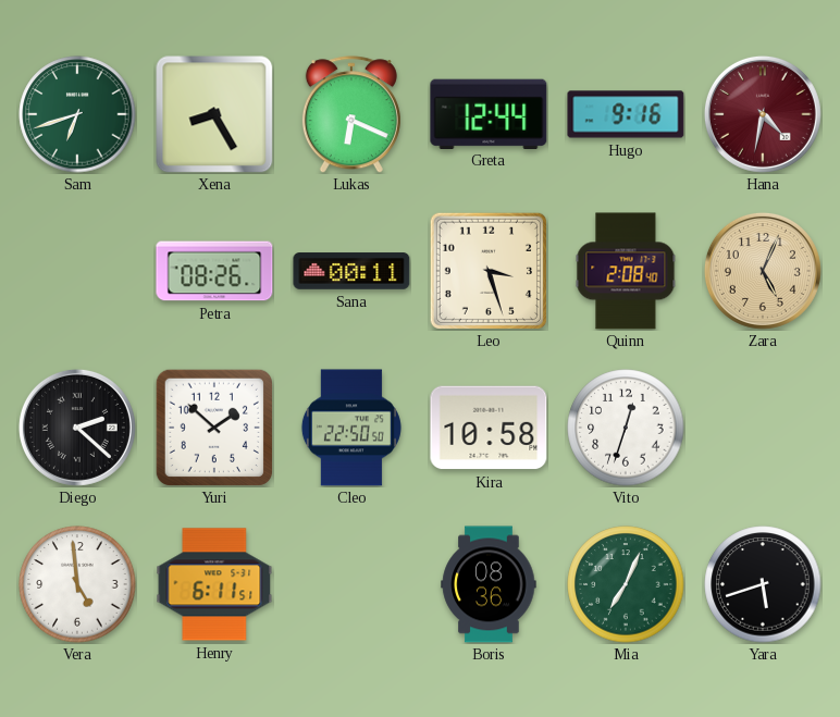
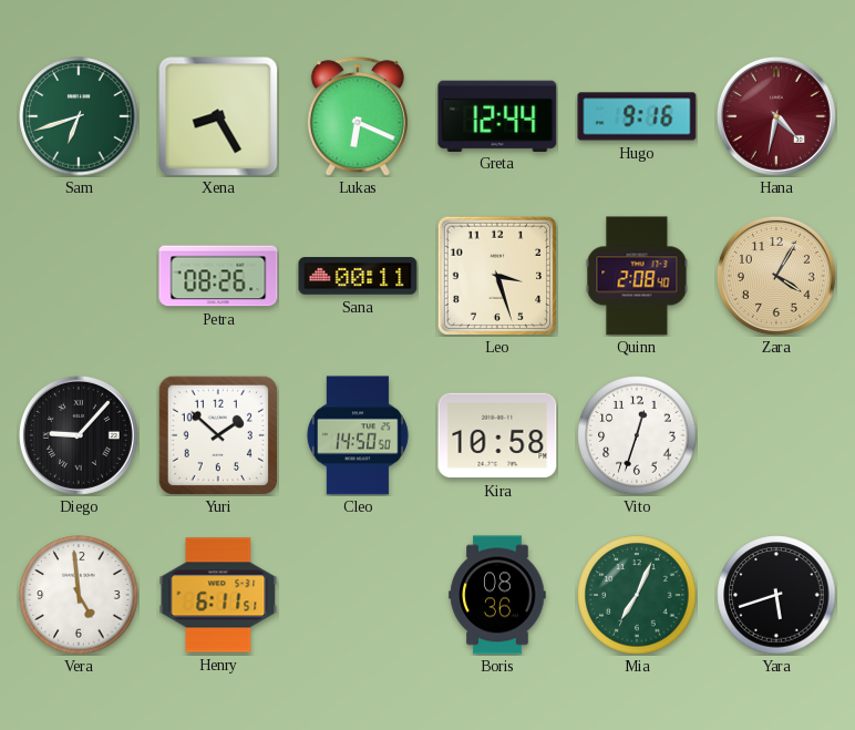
Zara: 5:04 -> 4:05
Diego: 2:22 -> 9:07
Cleo: 22:50 -> 14:50
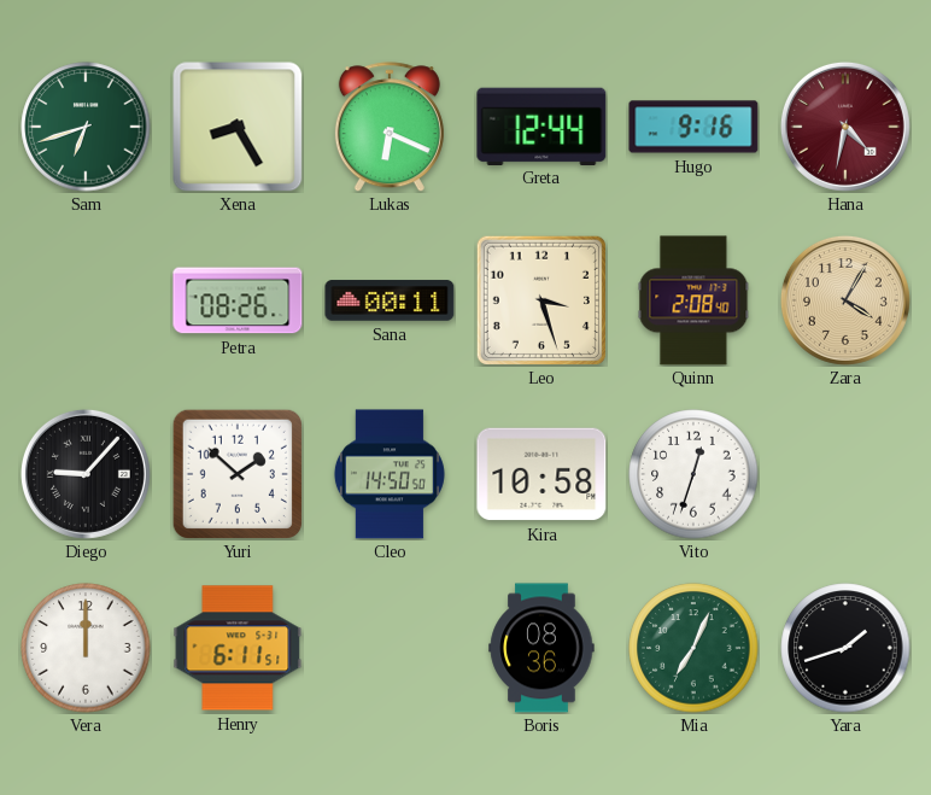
Vera: 4:59 -> 12:00
Yara: 5:42 -> 1:42
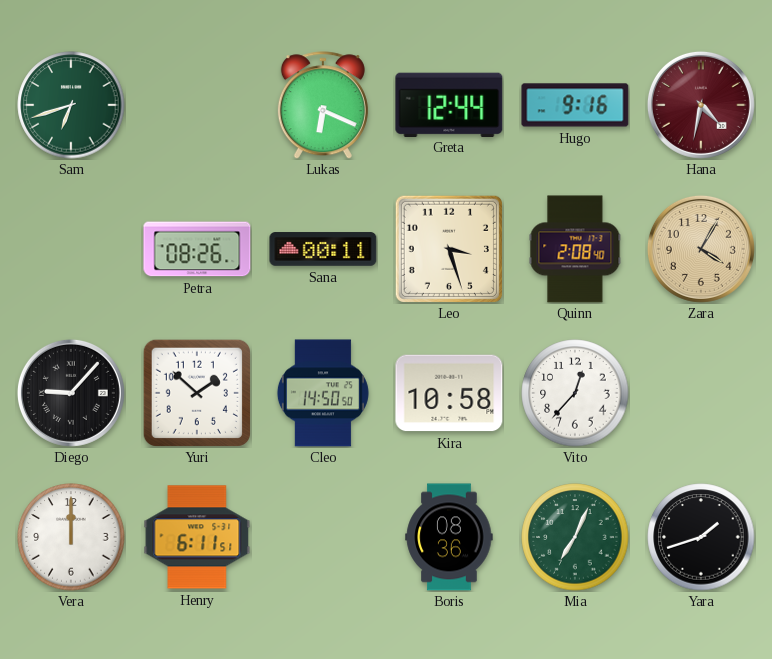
Xena: 8:25 -> none
Vito: 12:33 -> 12:37
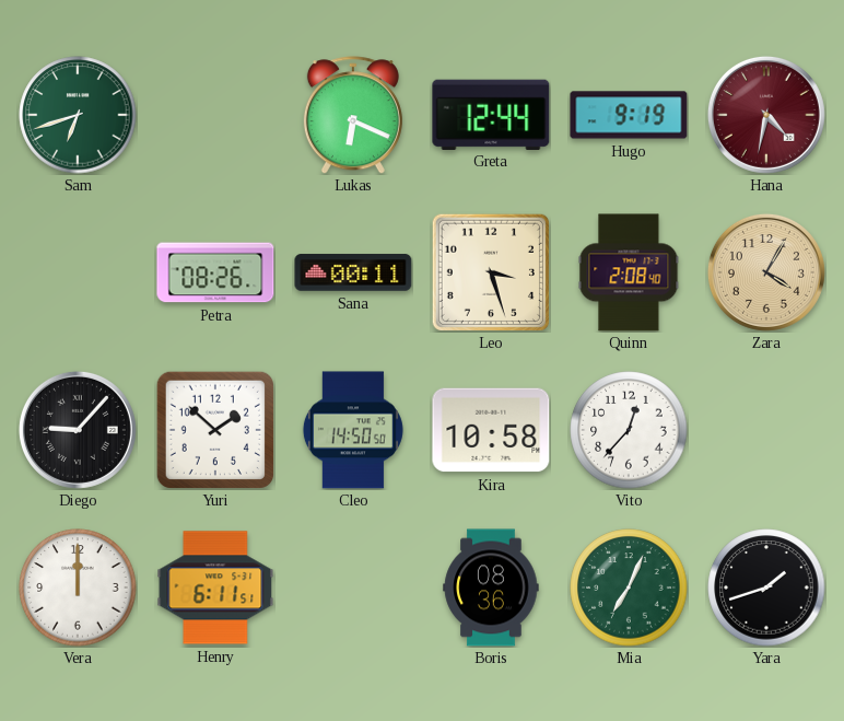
Hugo: 9:16 -> 9:19
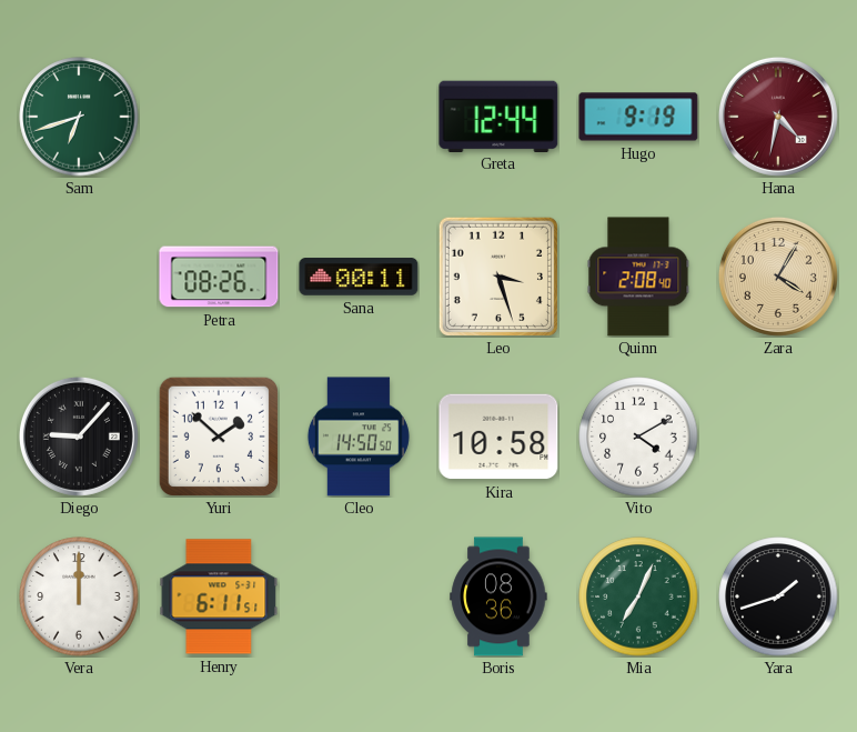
Lukas: 6:19 -> none
Vito: 12:37 -> 4:10
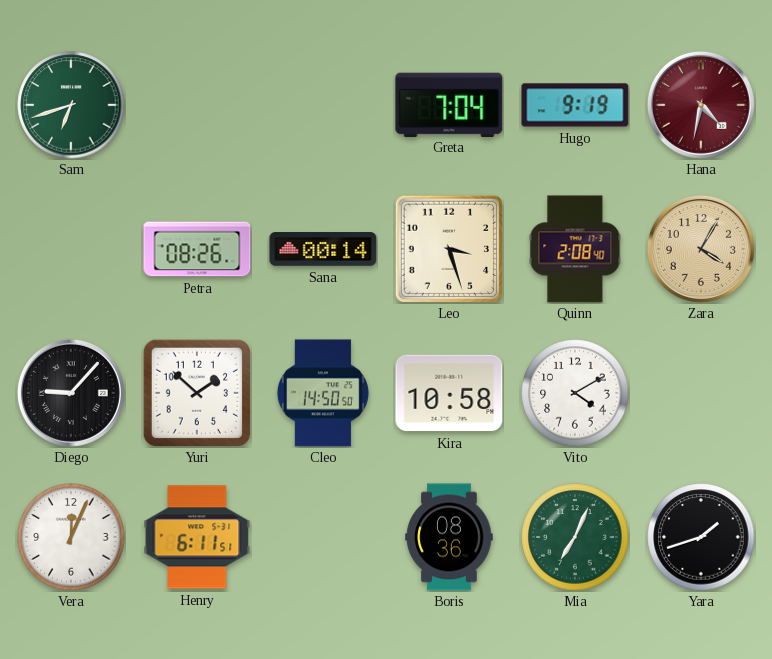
Greta: 12:44 -> 7:04
Sana: 00:11 -> 00:14
Vera: 12:00 -> 12:04
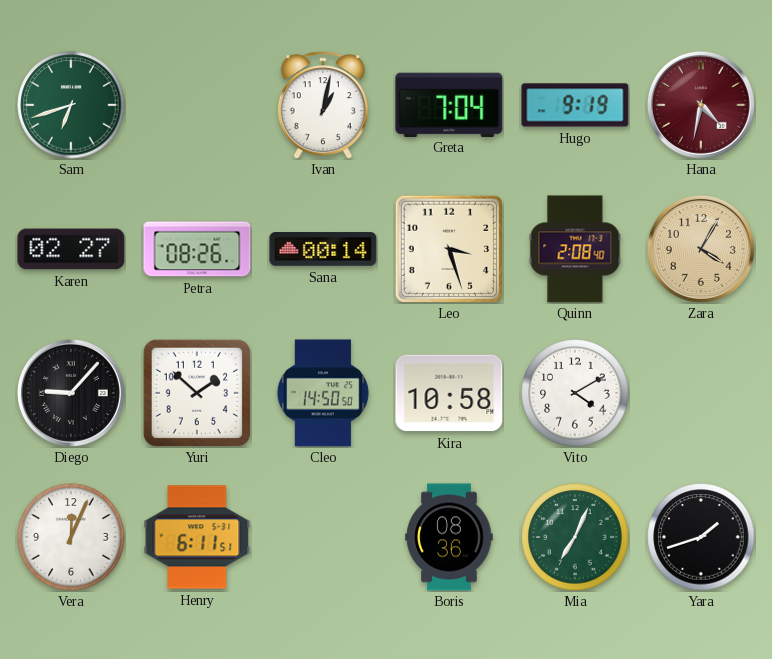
Ivan: none -> 1:02
Karen: none -> 02:27
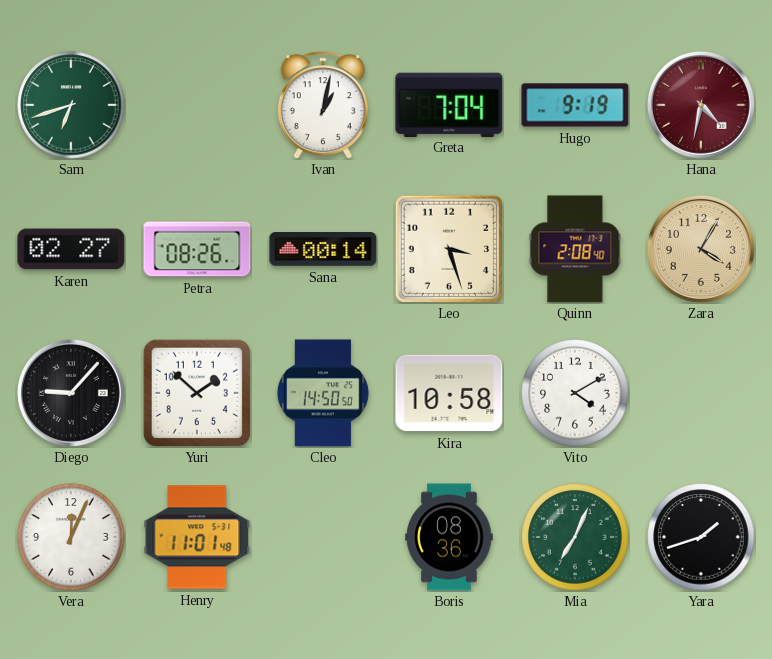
Henry: 6:11 -> 11:01
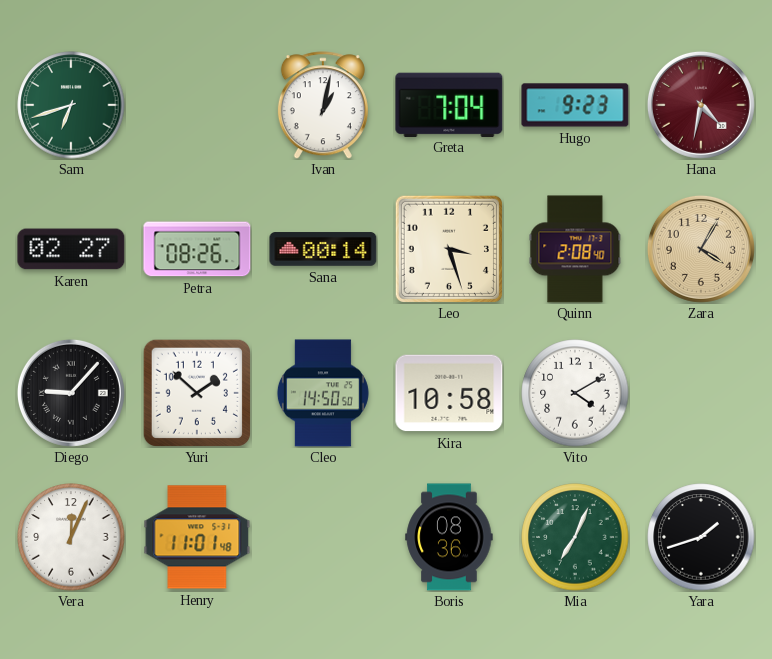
Hugo: 9:19 -> 9:23
